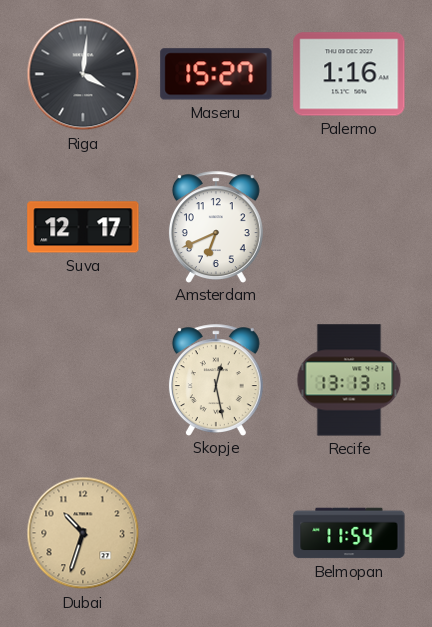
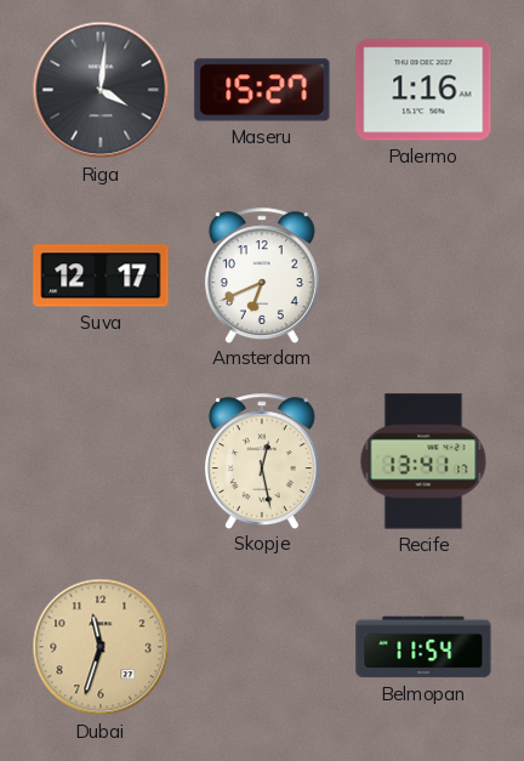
Recife: 13:13 -> 13:41
Dubai: 10:33 -> 11:33
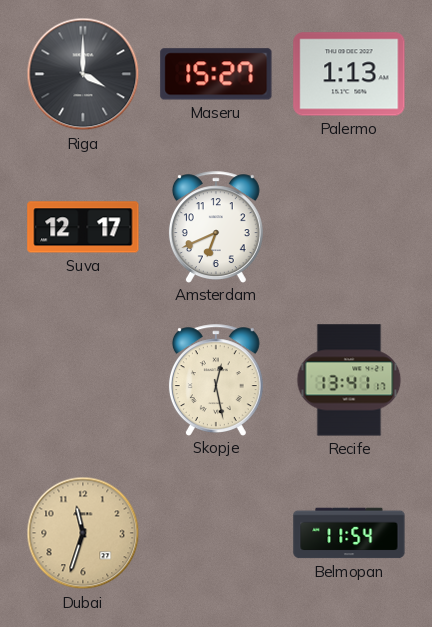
Riga: 4:01 -> 4:00
Palermo: 1:16 -> 1:13
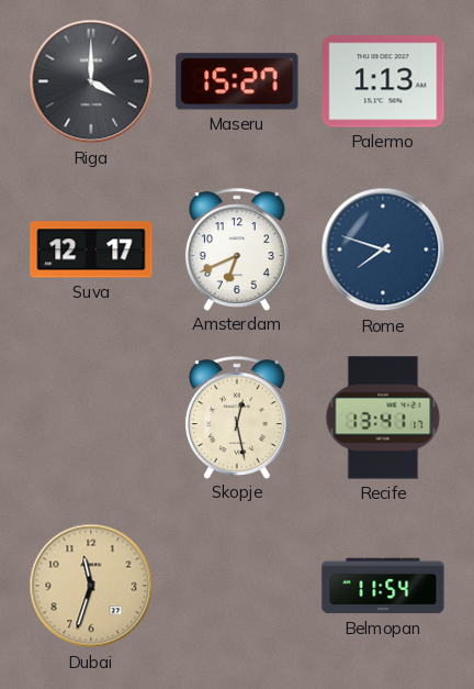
Rome: none -> 7:48
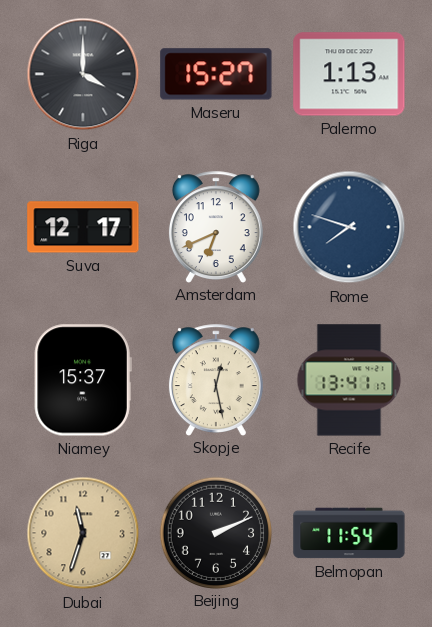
Niamey: none -> 15:37
Beijing: none -> 2:11
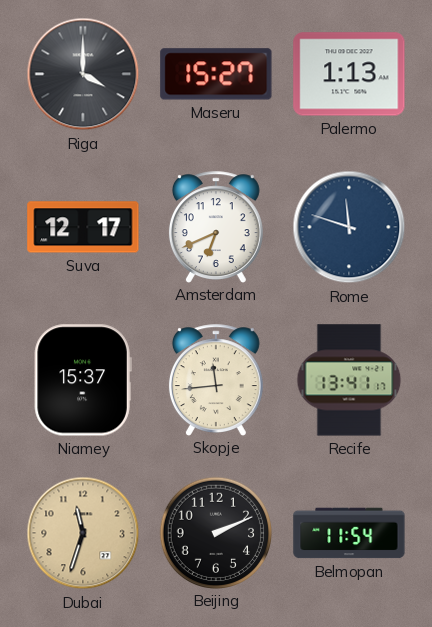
Rome: 7:48 -> 11:48
Skopje: 12:28 -> 11:44
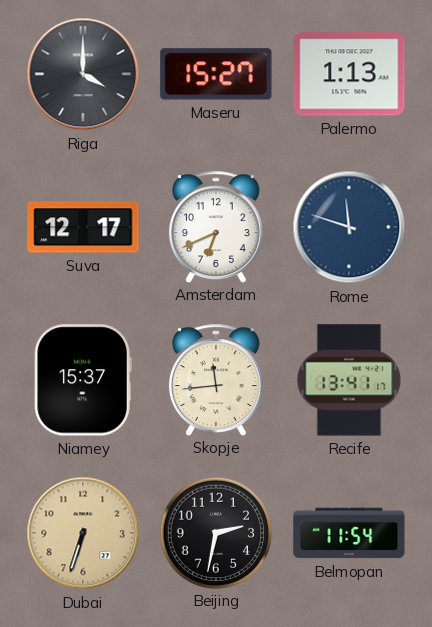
Dubai: 11:33 -> 6:33
Beijing: 2:11 -> 2:32
